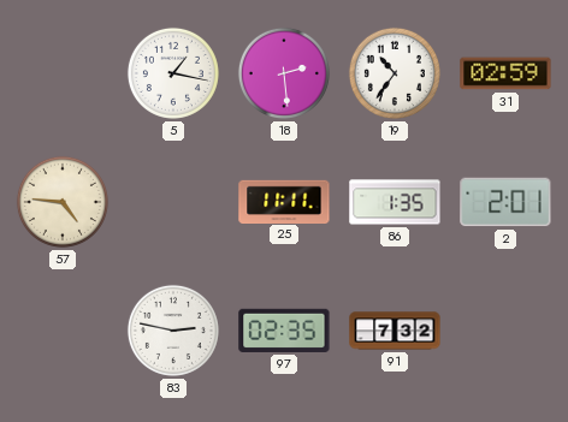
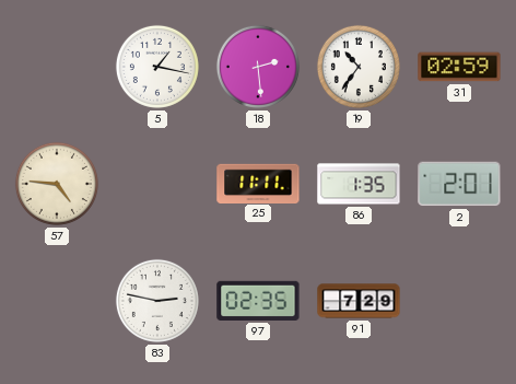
91: 7:32 -> 7:29
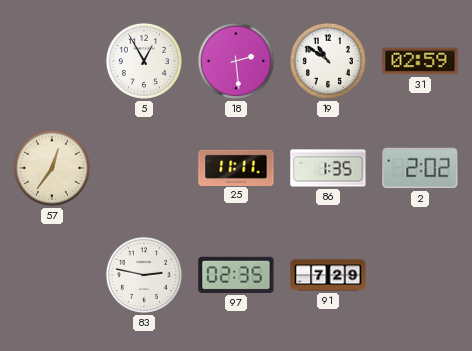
5: 1:17 -> 12:55
19: 10:36 -> 10:51
57: 4:46 -> 12:36
2: 2:01 -> 2:02
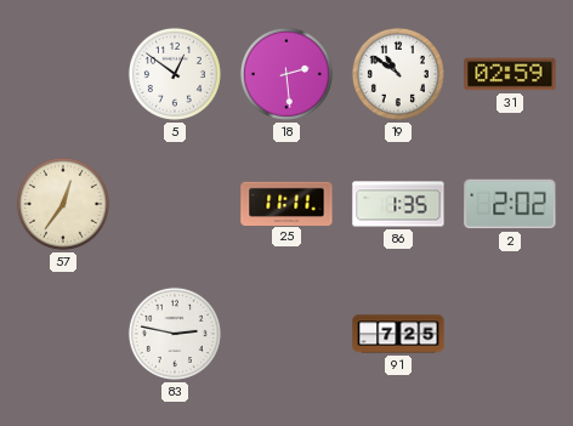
5: 12:55 -> 12:51
97: 02:35 -> none
91: 7:29 -> 7:25
